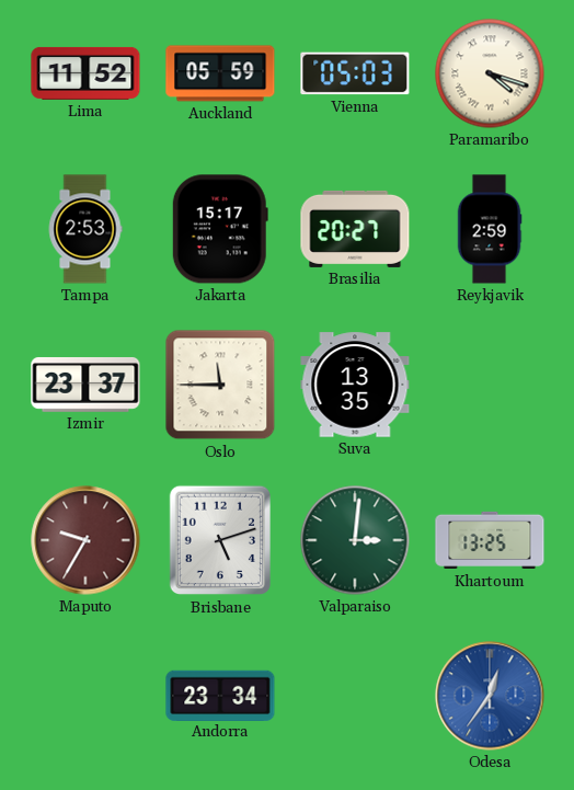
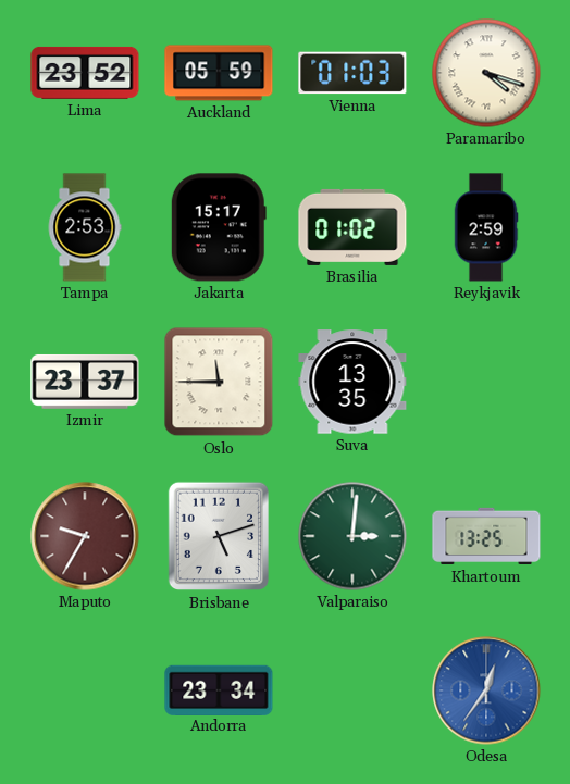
Lima: 11:52 -> 23:52
Vienna: 05:03 -> 01:03
Brasilia: 20:27 -> 01:02
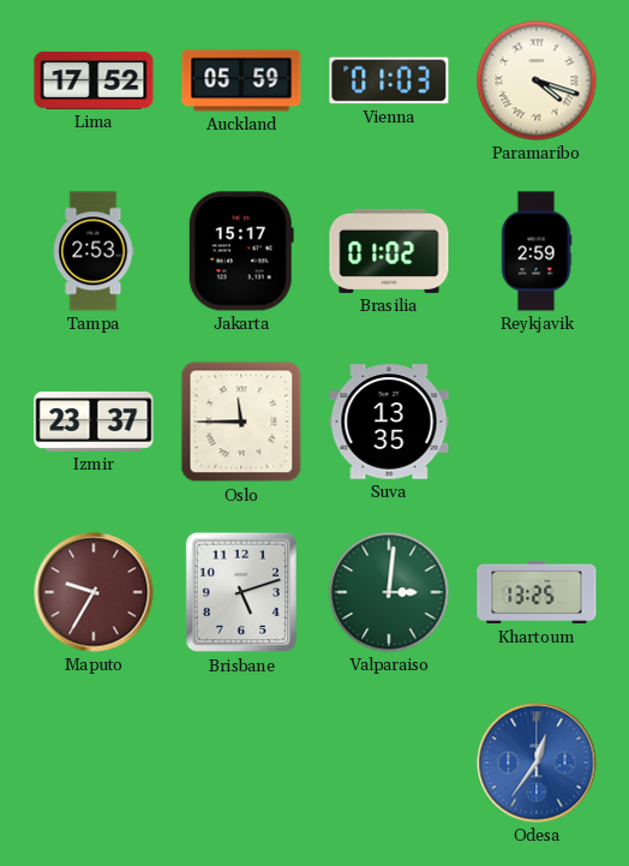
Lima: 23:52 -> 17:52
Andorra: 23:34 -> none
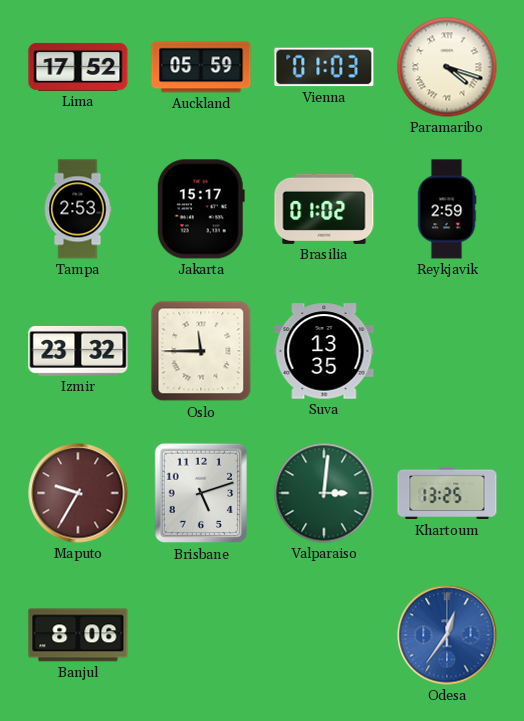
Izmir: 23:37 -> 23:32
Banjul: none -> 8:06
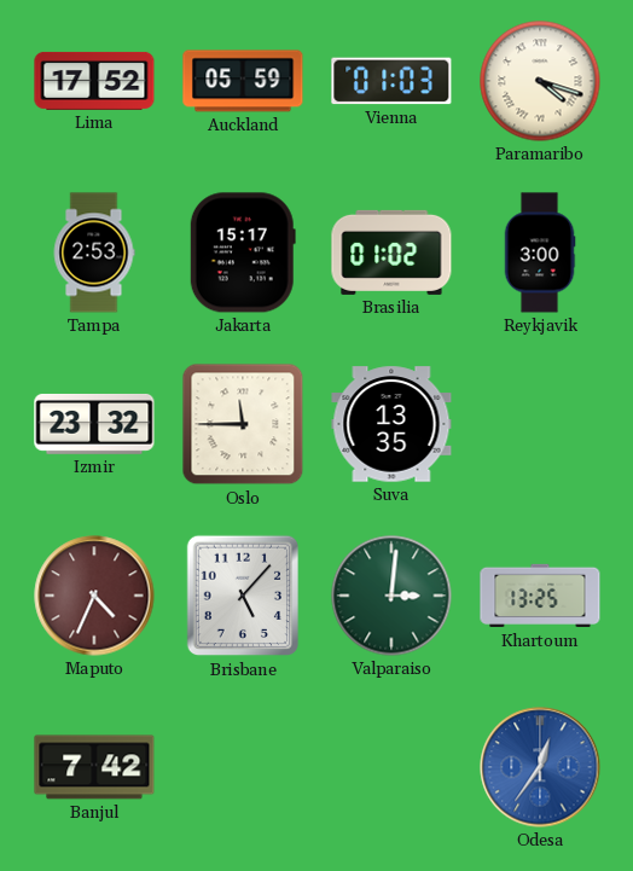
Reykjavik: 2:59 -> 3:00
Maputo: 9:35 -> 4:34
Brisbane: 5:12 -> 5:07
Banjul: 8:06 -> 7:42
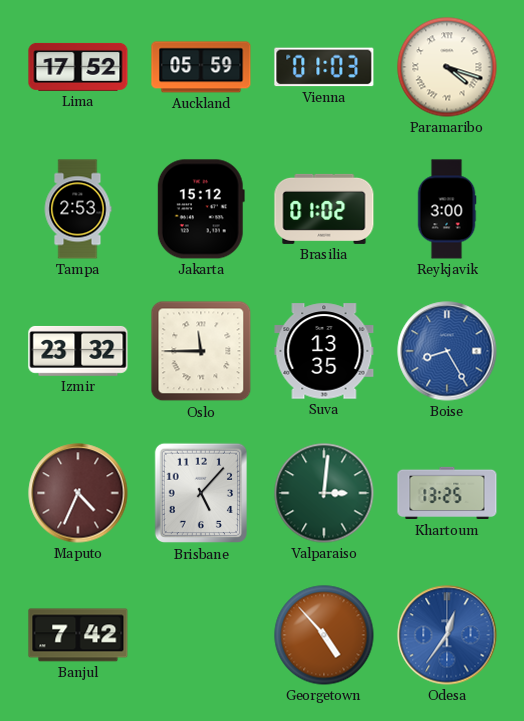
Jakarta: 15:17 -> 15:12
Boise: none -> 8:25
Georgetown: none -> 4:53
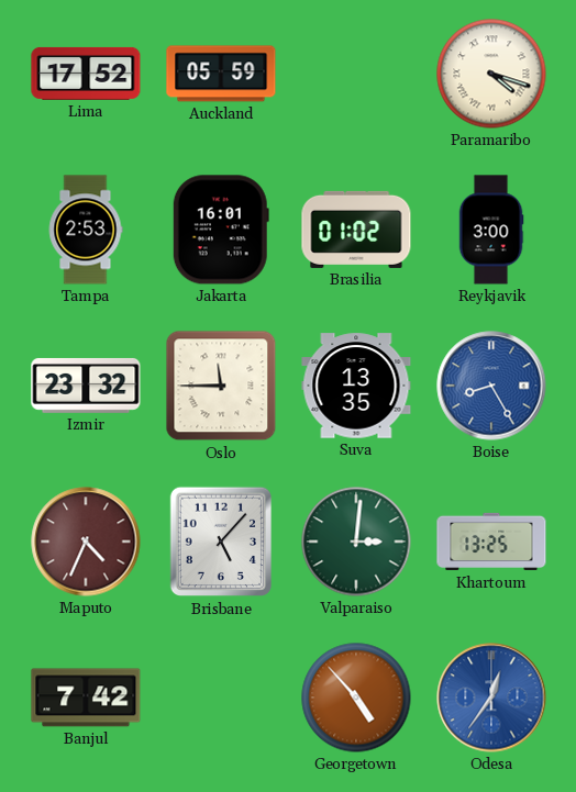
Vienna: 01:03 -> none
Jakarta: 15:12 -> 16:01
